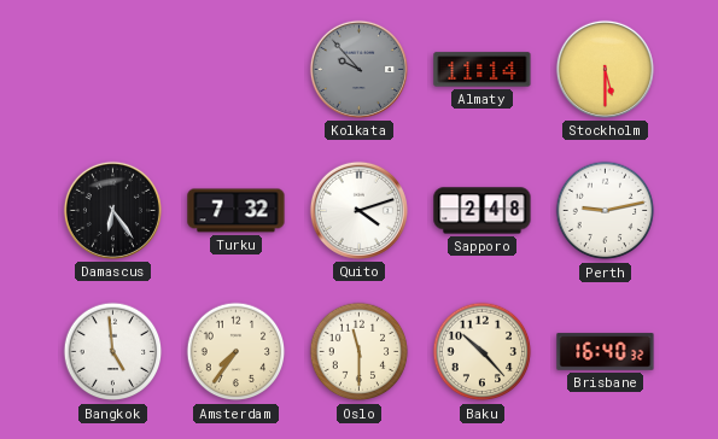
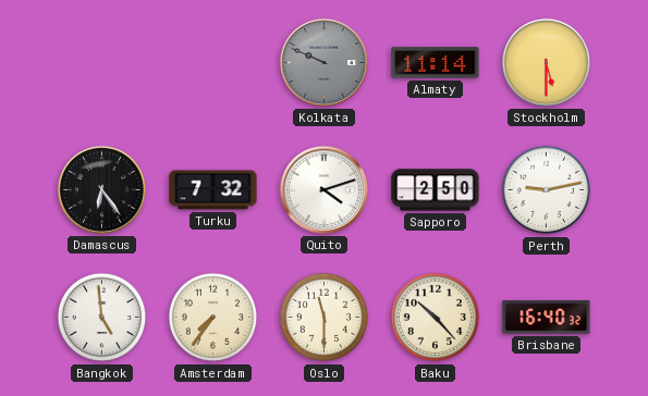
Kolkata: 9:53 -> 9:49
Sapporo: 2:48 -> 2:50
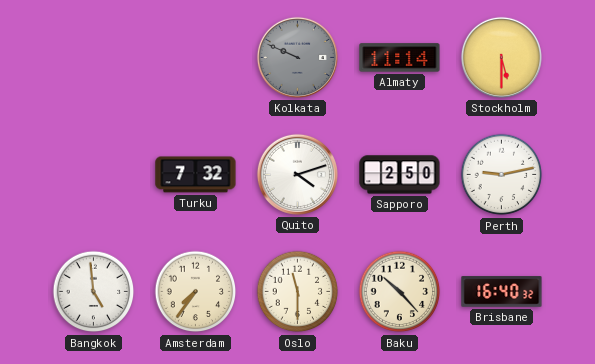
Damascus: 6:24 -> none
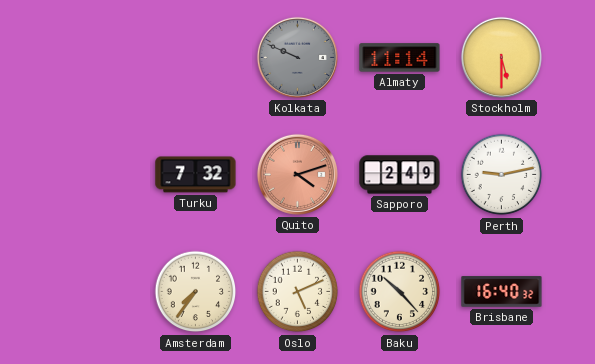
Quito dial: white -> salmon
Sapporo: 2:50 -> 2:49
Bangkok: 4:59 -> none
Oslo: 11:30 -> 5:11
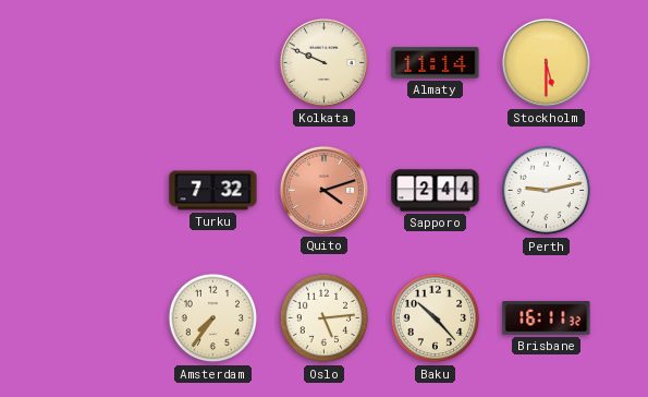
Kolkata dial: grey -> cream
Sapporo: 2:49 -> 2:44
Oslo: 5:11 -> 5:14
Brisbane: 16:40 -> 16:11
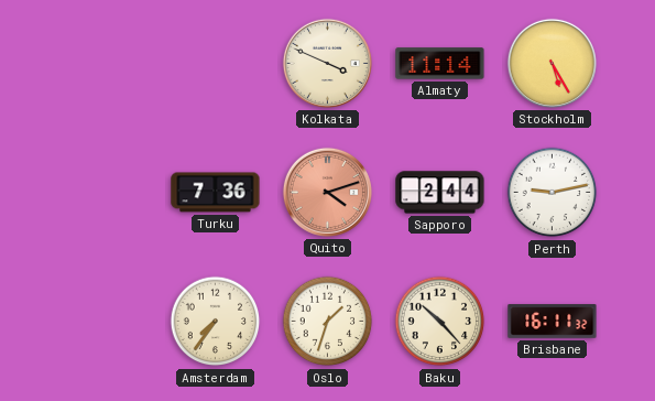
Kolkata: 9:49 -> 3:49
Stockholm: 5:30 -> 5:25
Turku: 7:32 -> 7:36
Oslo: 5:14 -> 1:33
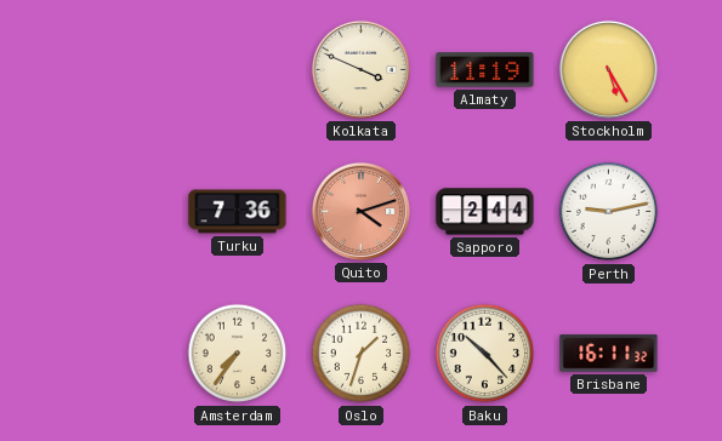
Almaty: 11:14 -> 11:19
